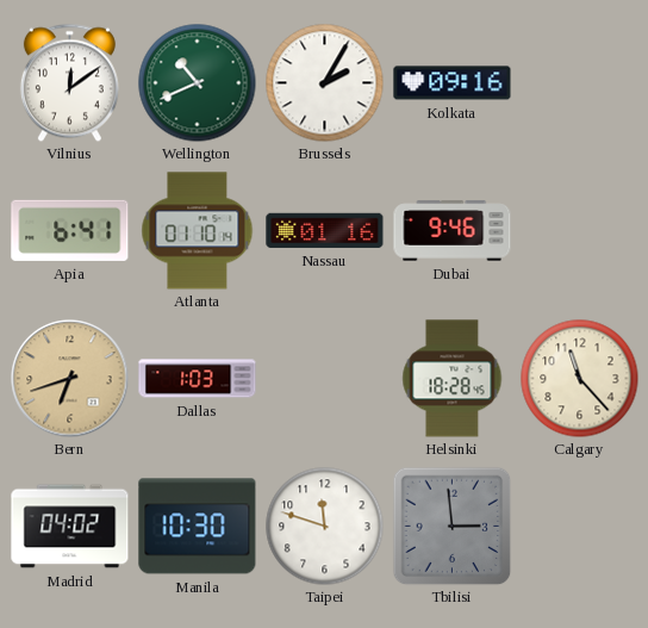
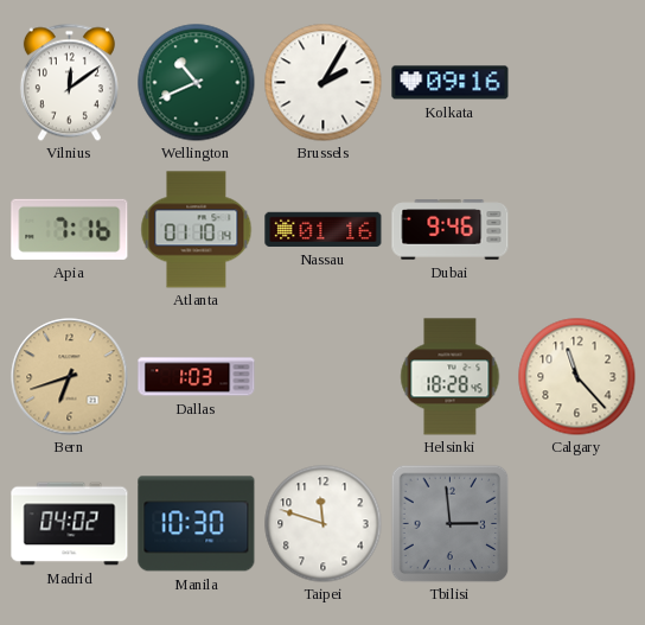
Apia: 6:41 -> 7:16
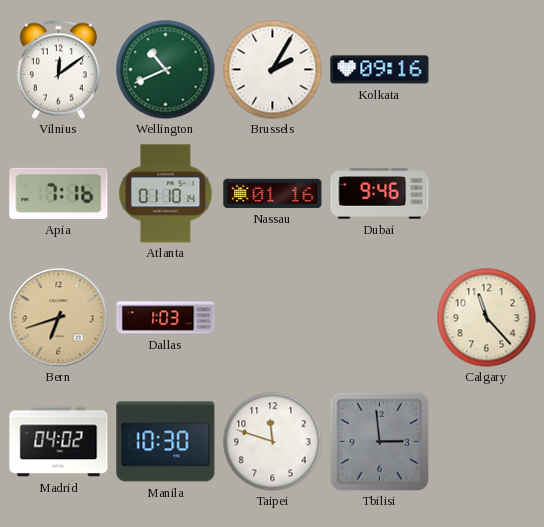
Helsinki: 18:28 -> none
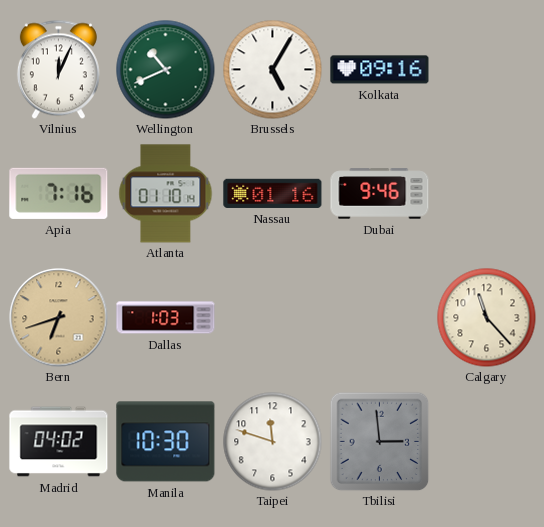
Vilnius: 12:09 -> 12:04
Brussels: 2:05 -> 5:05
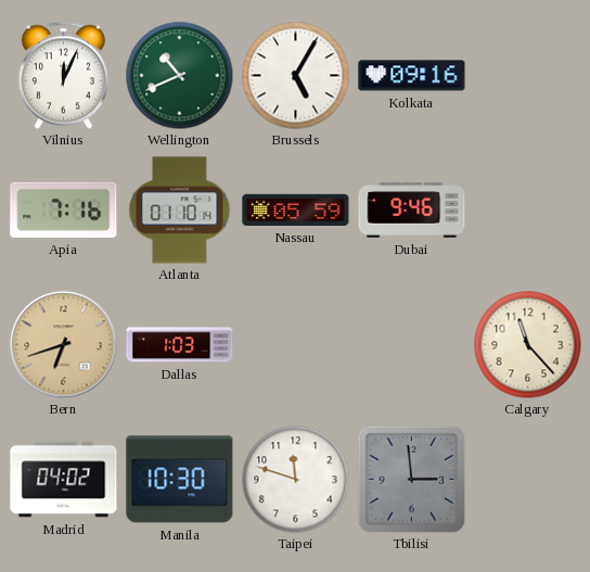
Nassau: 01:16 -> 05:59
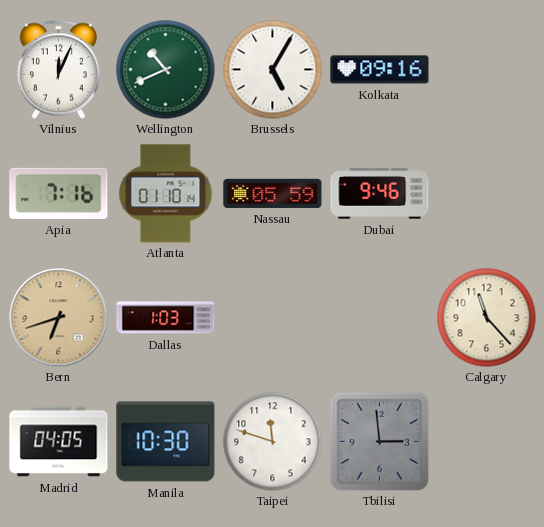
Madrid: 04:02 -> 04:05
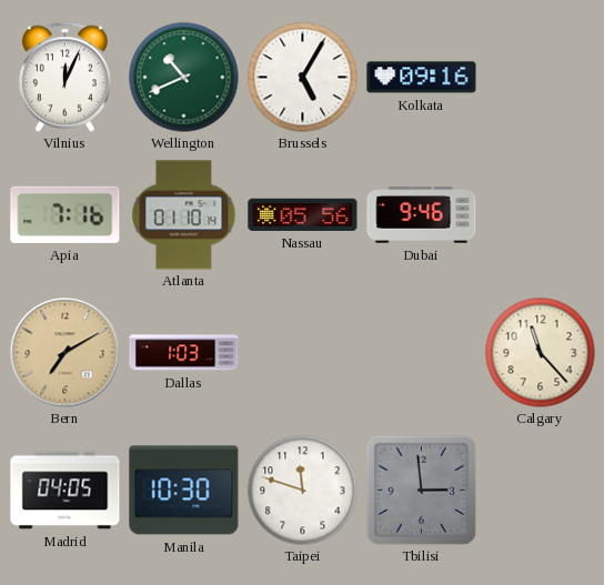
Nassau: 05:59 -> 05:56
Bern: 6:42 -> 7:10
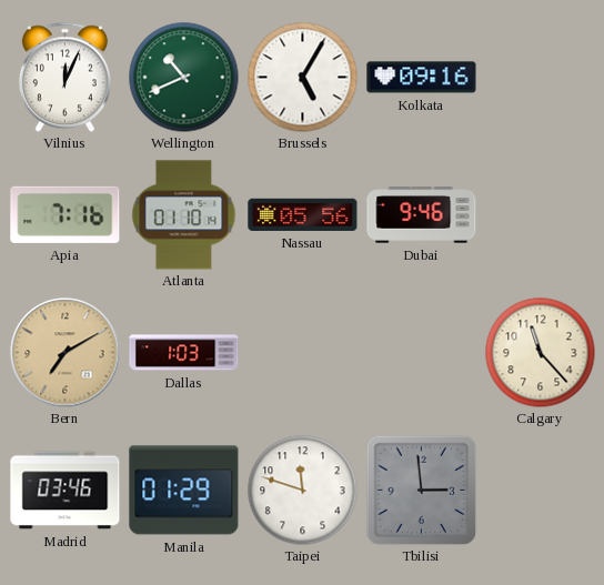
Madrid: 04:05 -> 03:46
Manila: 10:30 -> 01:29
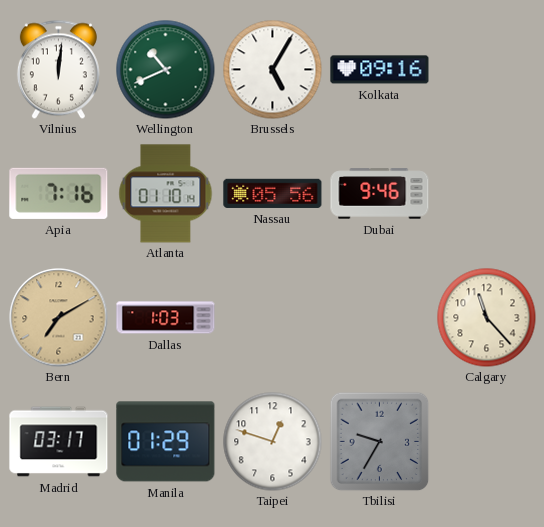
Vilnius: 12:04 -> 12:01
Madrid: 03:46 -> 03:17
Taipei: 11:48 -> 12:48
Tbilisi: 2:59 -> 9:35
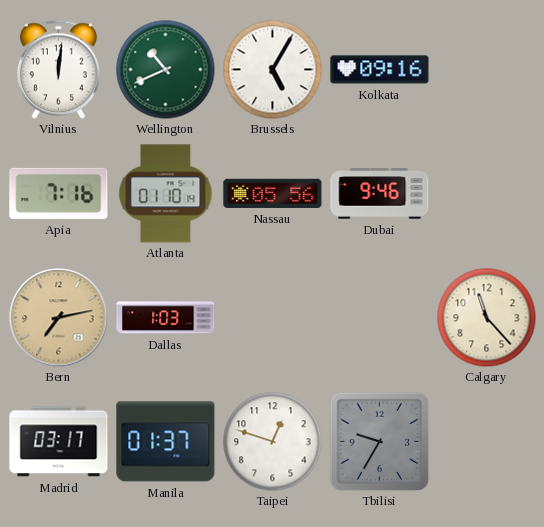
Bern: 7:10 -> 7:13
Manila: 01:29 -> 01:37
